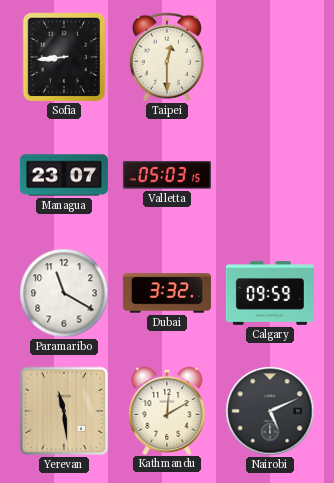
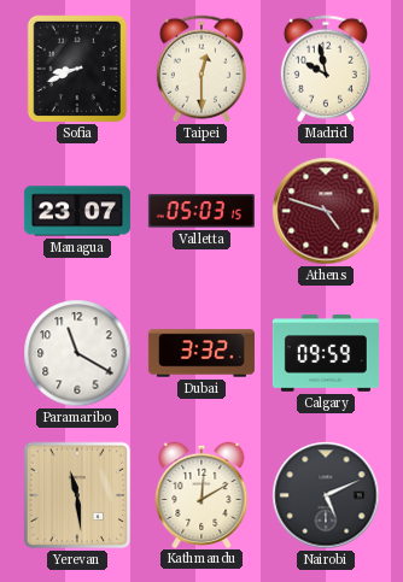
Sofia: 8:44 -> 8:41
Madrid: none -> 9:58
Athens: none -> 4:48
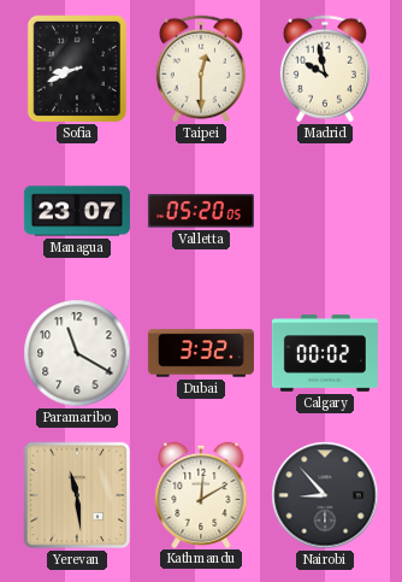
Valletta: 05:03 -> 05:20
Athens: 4:48 -> none
Calgary: 09:59 -> 00:02
Nairobi: 5:11 -> 8:53
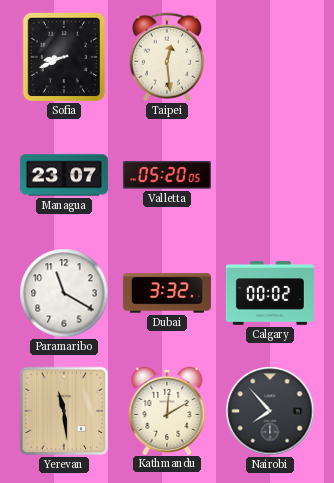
Taipei: 12:30 -> 12:29
Madrid: 9:58 -> none
Nairobi: 8:53 -> 7:53
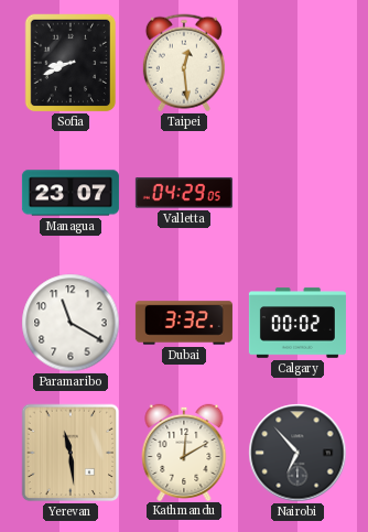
Valletta: 05:20 -> 04:29
Nairobi: 7:53 -> 6:53
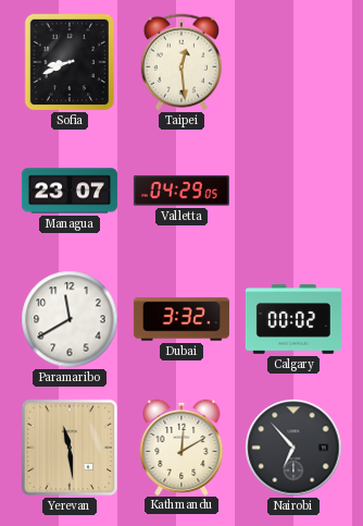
Paramaribo: 11:20 -> 11:40
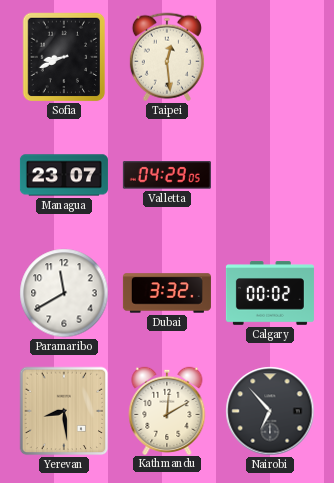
Yerevan: 11:29 -> 8:29
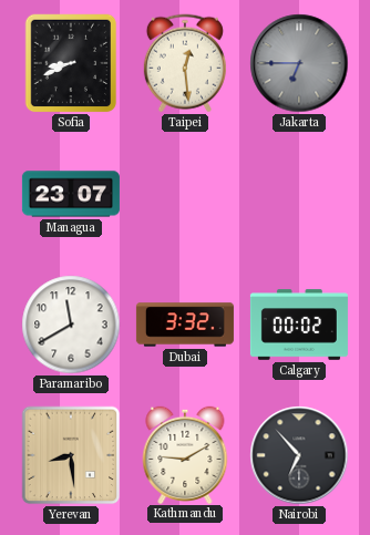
Jakarta: none -> 6:45
Valletta: 04:29 -> none
Kathmandu: 12:10 -> 9:10
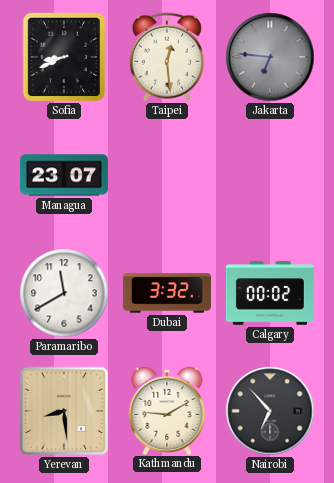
Jakarta: 6:45 -> 6:46
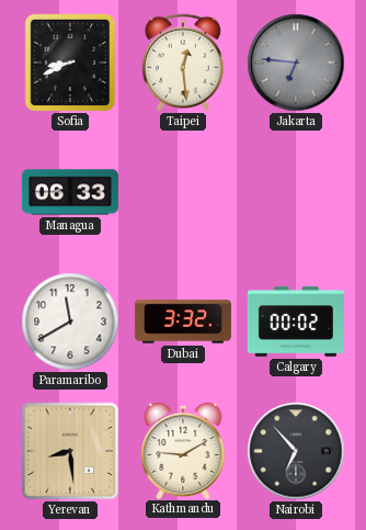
Managua: 23:07 -> 06:33
